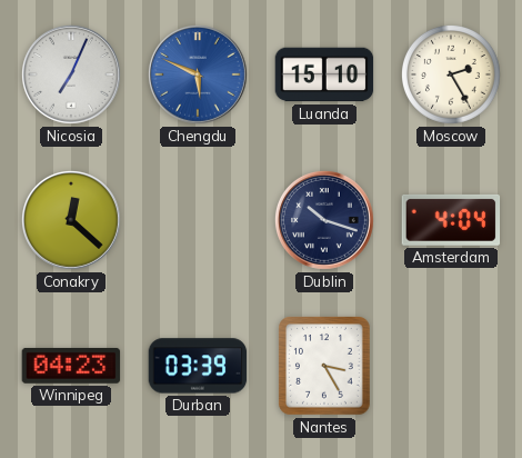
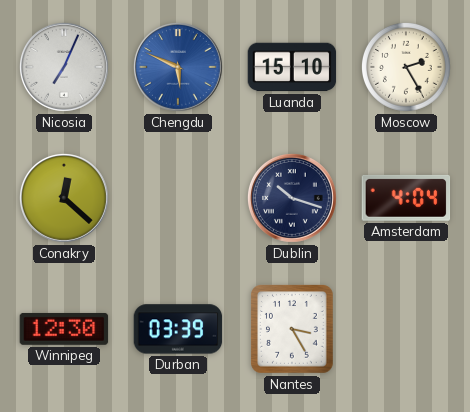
Winnipeg: 04:23 -> 12:30
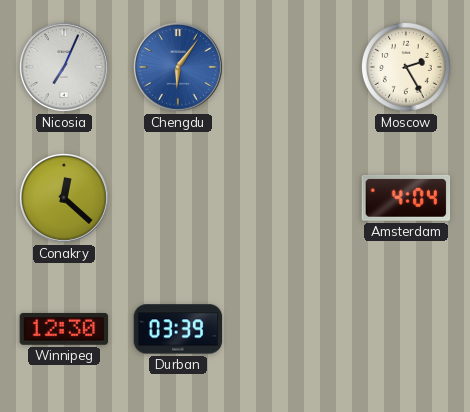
Chengdu: 5:49 -> 6:06
Luanda: 15:10 -> none
Dublin: 10:18 -> none
Nantes: 3:25 -> none
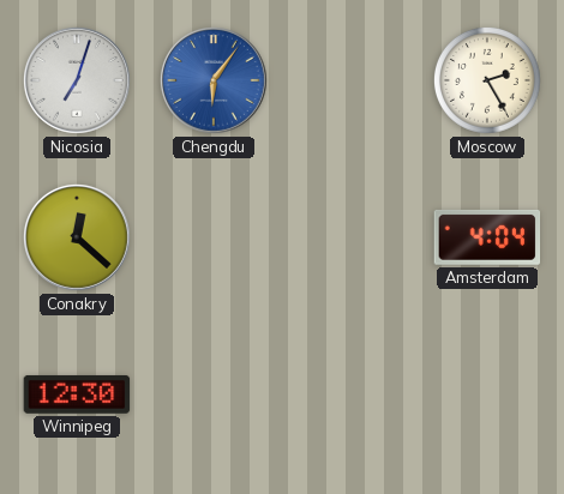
Nicosia: 7:04 -> 7:03
Durban: 03:39 -> none
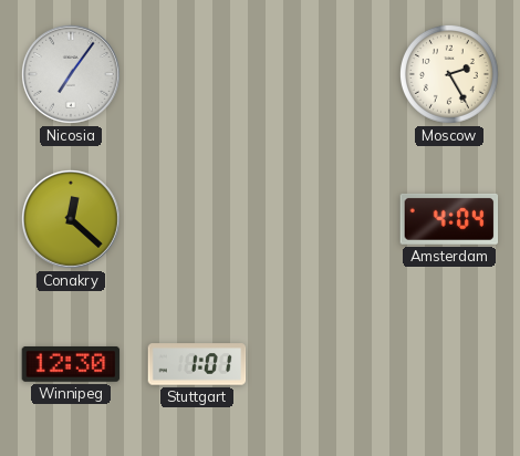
Nicosia: 7:03 -> 7:06
Chengdu: 6:06 -> none
Stuttgart: none -> 1:01
